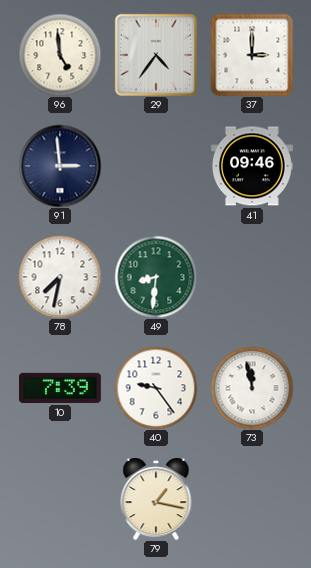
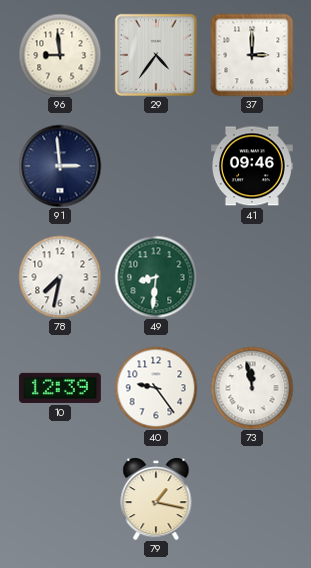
96: 4:59 -> 8:59
10: 7:39 -> 12:39
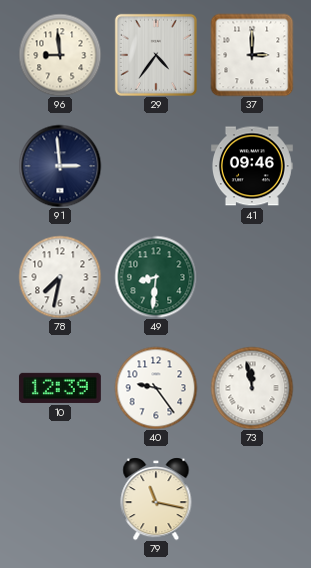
79: 1:17 -> 11:17
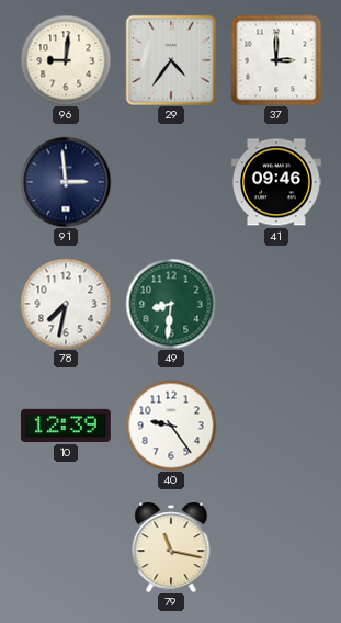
96: 8:59 -> 9:01
73: 11:58 -> none
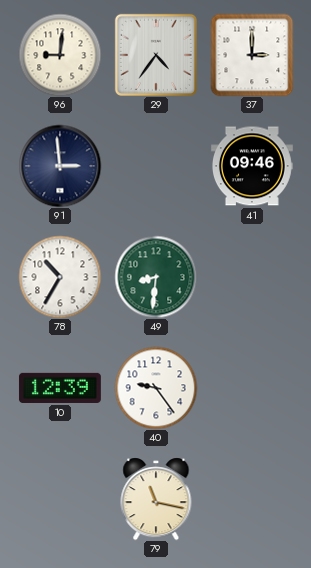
78: 7:32 -> 10:35
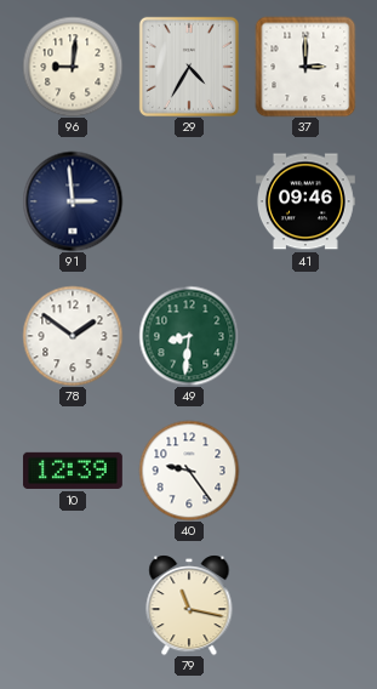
29: 4:36 -> 4:35
78: 10:35 -> 1:51
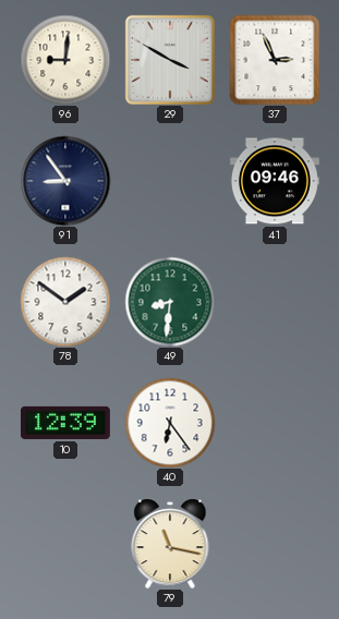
29: 4:35 -> 3:50
37: 3:00 -> 2:56
91: 2:59 -> 8:54
40: 9:24 -> 6:24
